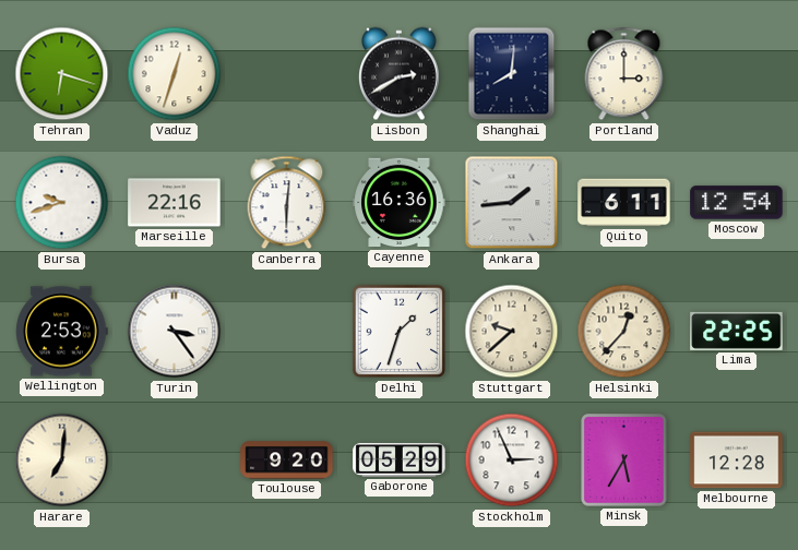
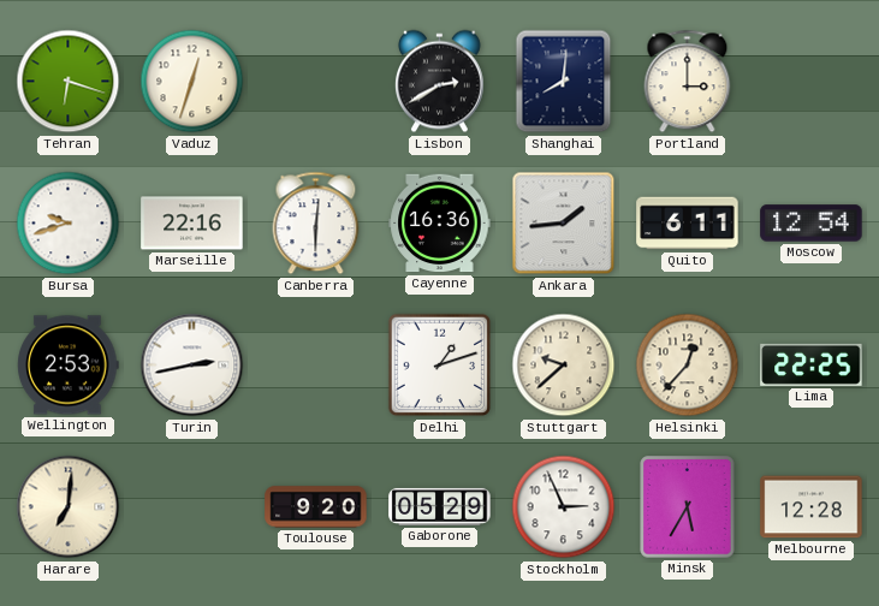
Turin: 3:24 -> 2:43
Delhi: 1:33 -> 1:12
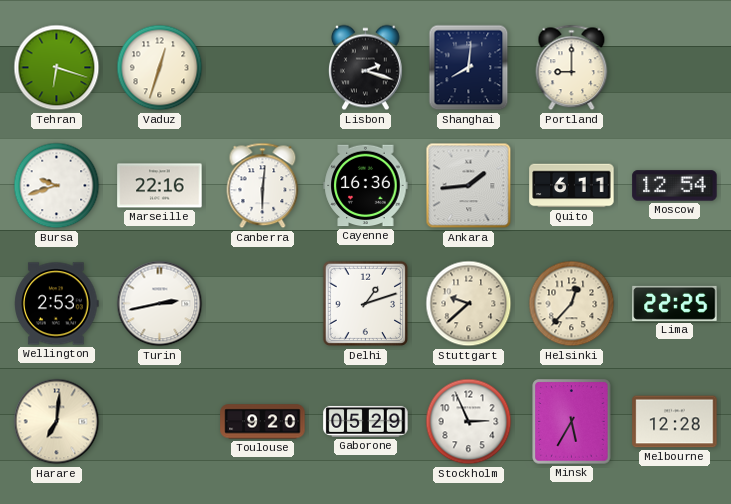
Lisbon: 2:40 -> 2:18
Portland: 3:00 -> 9:00
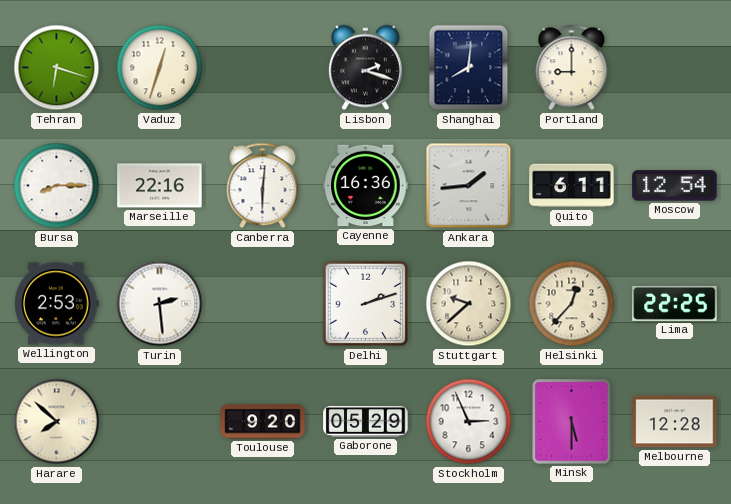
Bursa: 9:42 -> 8:15
Turin: 2:43 -> 2:29
Delhi: 1:12 -> 2:12
Harare: 7:01 -> 7:52
Minsk: 5:35 -> 5:30
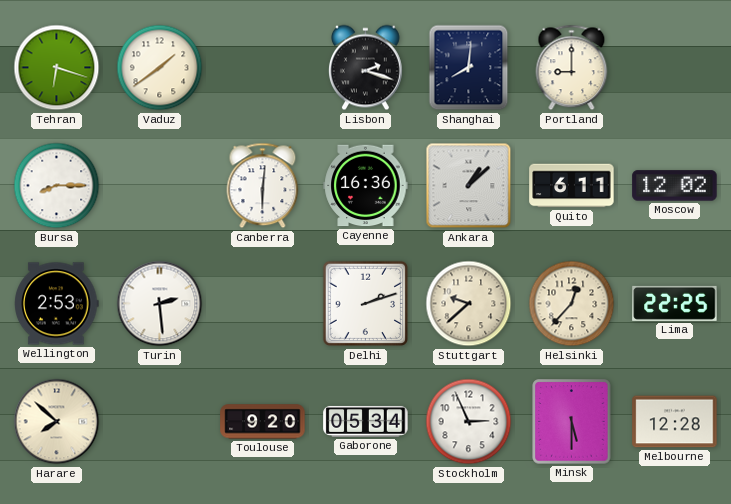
Vaduz: 12:33 -> 1:39
Marseille: 22:16 -> none
Ankara: 1:44 -> 1:08
Moscow: 12:54 -> 12:02
Gaborone: 05:29 -> 05:34
